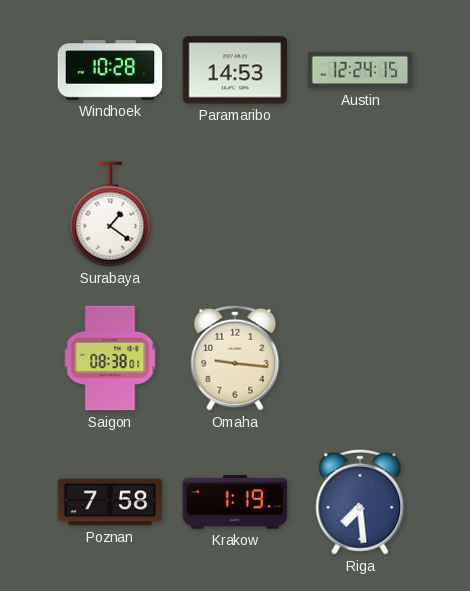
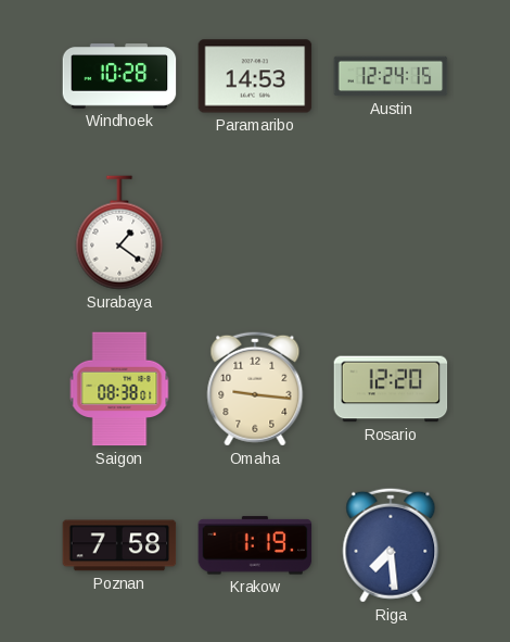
Rosario: none -> 12:20
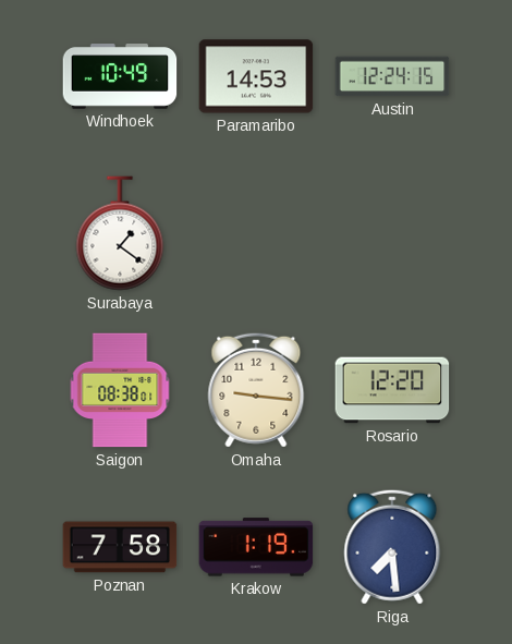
Windhoek: 10:28 -> 10:49
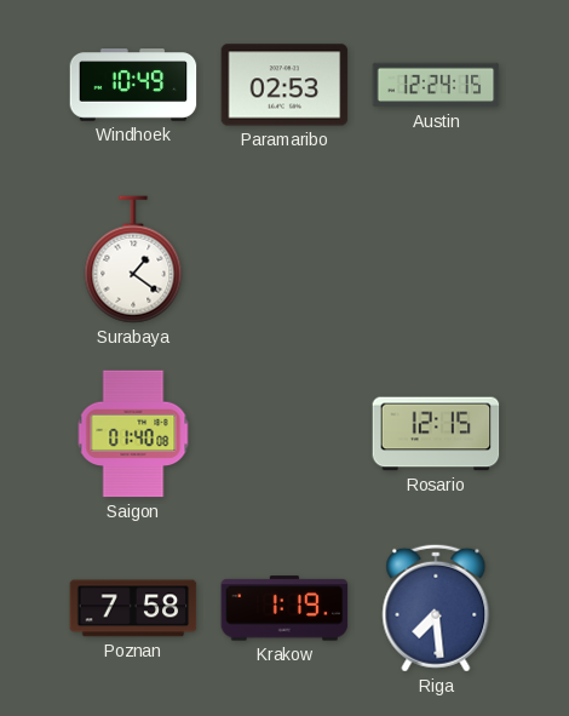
Paramaribo: 14:53 -> 02:53
Saigon: 08:38 -> 01:40
Omaha: 9:16 -> none
Rosario: 12:20 -> 12:15
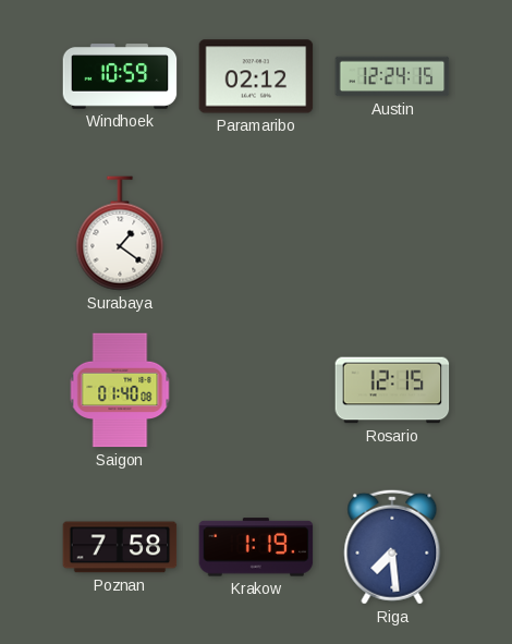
Windhoek: 10:49 -> 10:59
Paramaribo: 02:53 -> 02:12
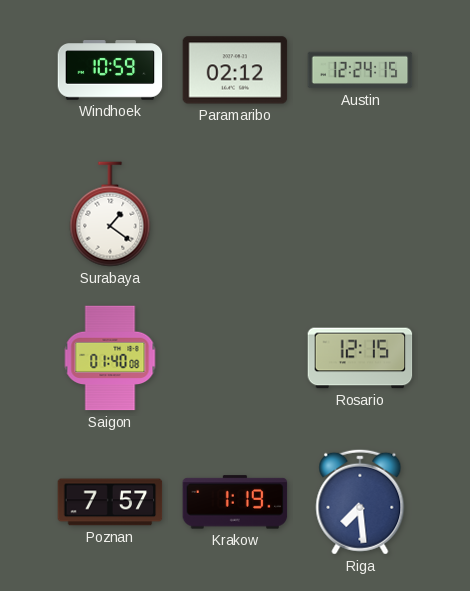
Poznan: 7:58 -> 7:57
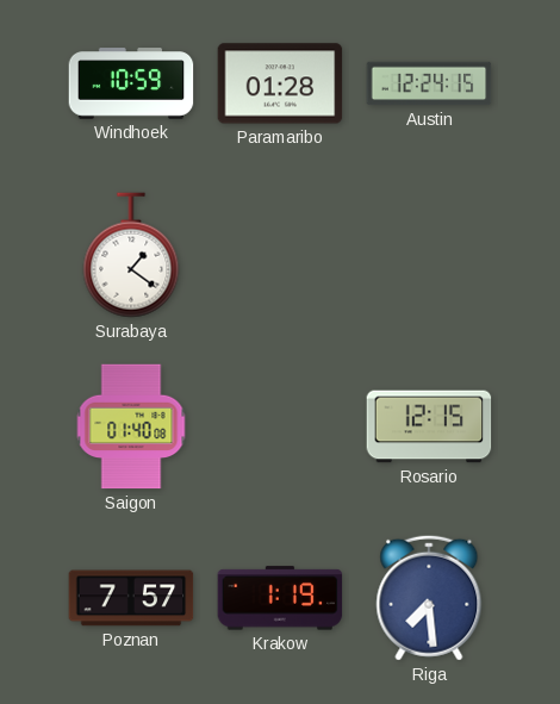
Paramaribo: 02:12 -> 01:28
